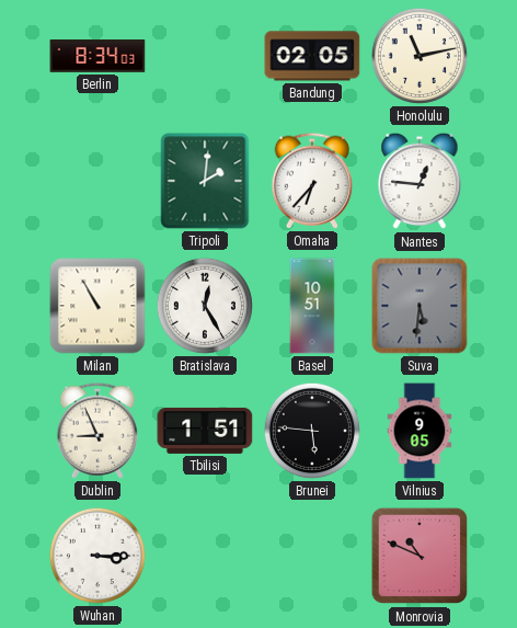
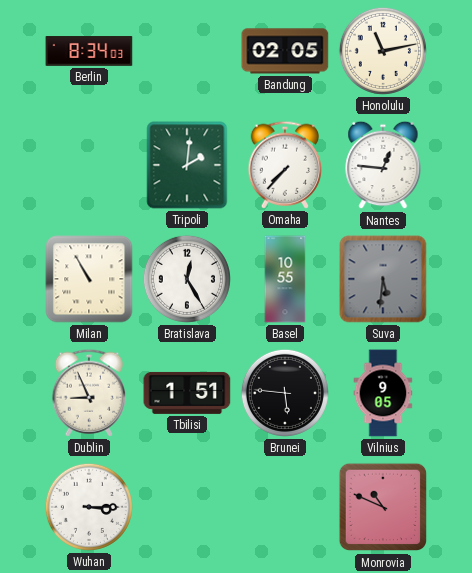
Omaha: 6:37 -> 7:37
Basel: 10:51 -> 10:55
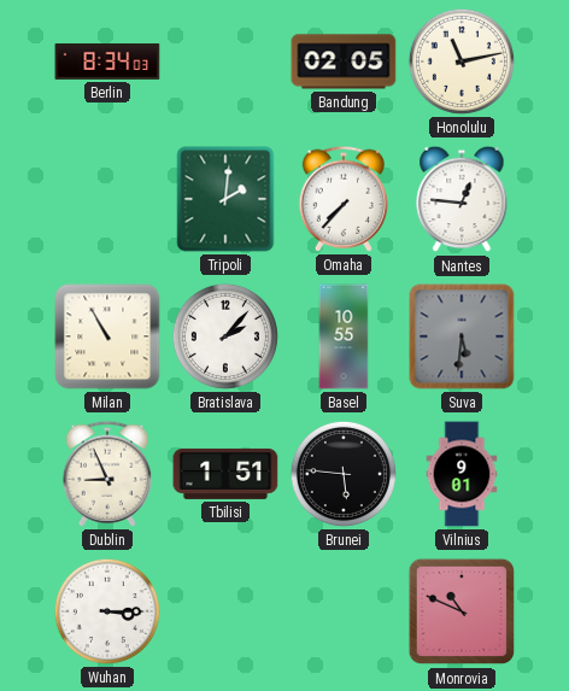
Bratislava: 12:25 -> 2:07
Vilnius: 9:05 -> 9:01
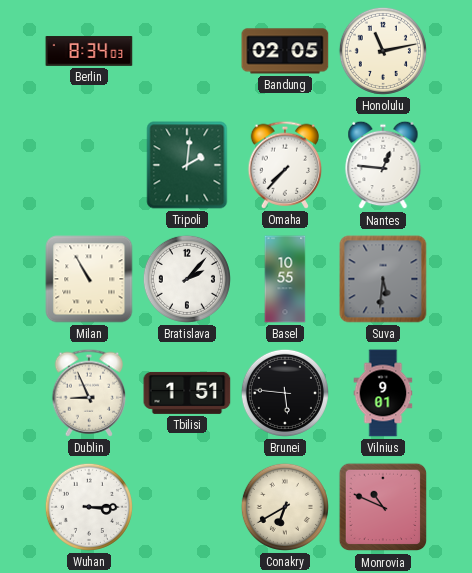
Conakry: none -> 6:40
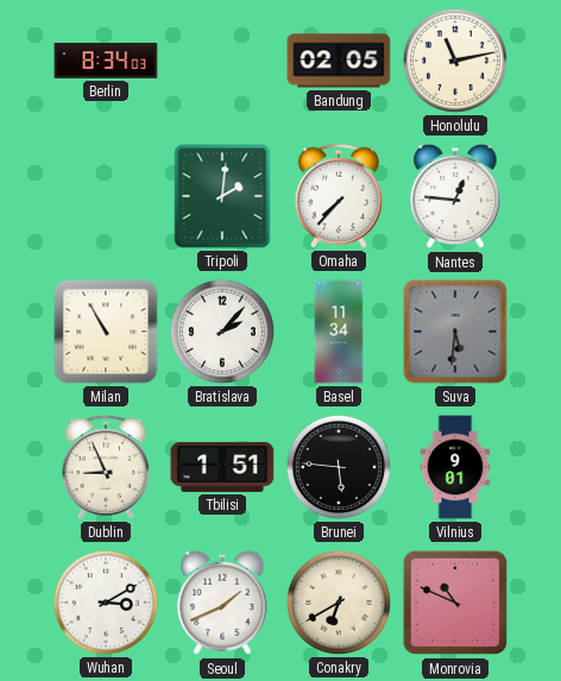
Basel: 10:55 -> 11:34
Wuhan: 3:15 -> 3:10
Seoul: none -> 1:41
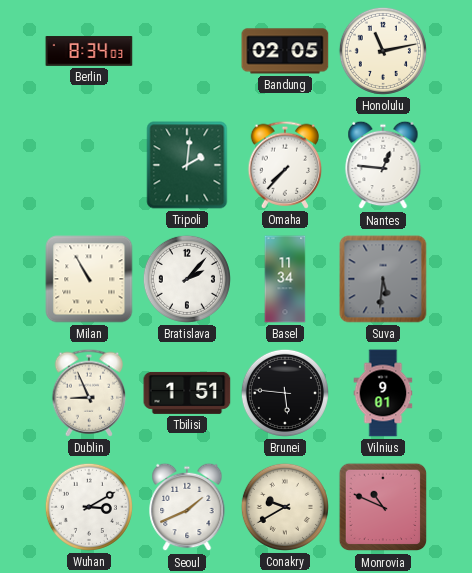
Conakry: 6:40 -> 9:40
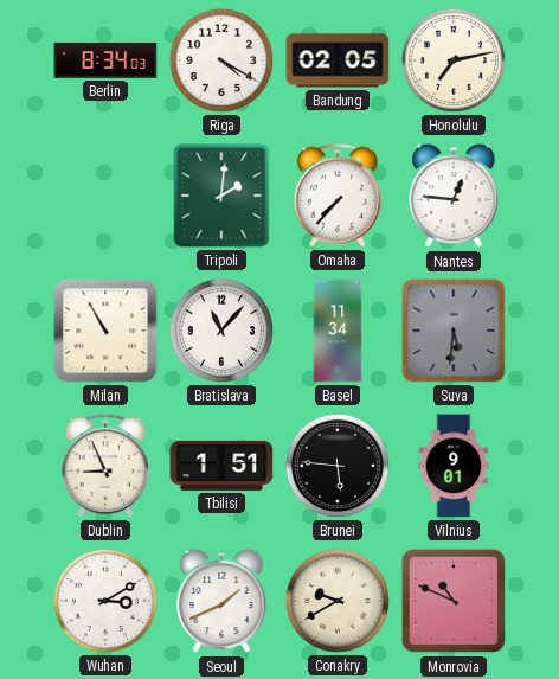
Riga: none -> 4:20
Honolulu: 11:13 -> 7:13
Bratislava: 2:07 -> 11:07
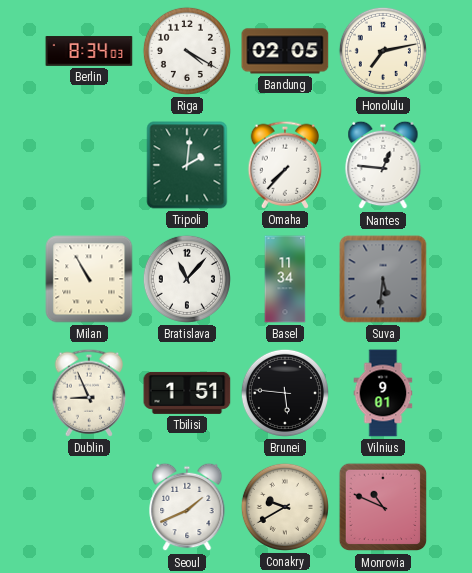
Wuhan: 3:10 -> none
